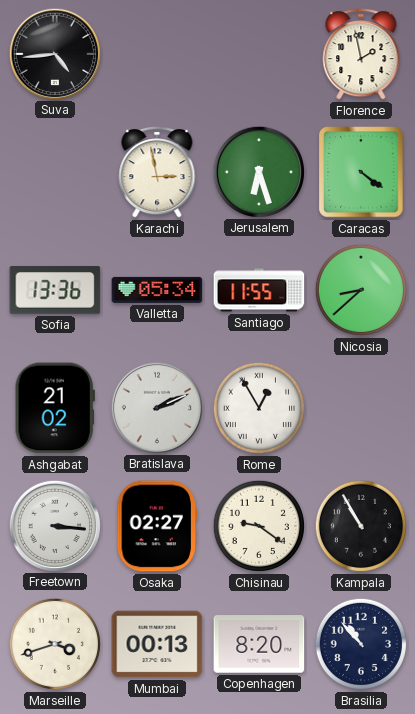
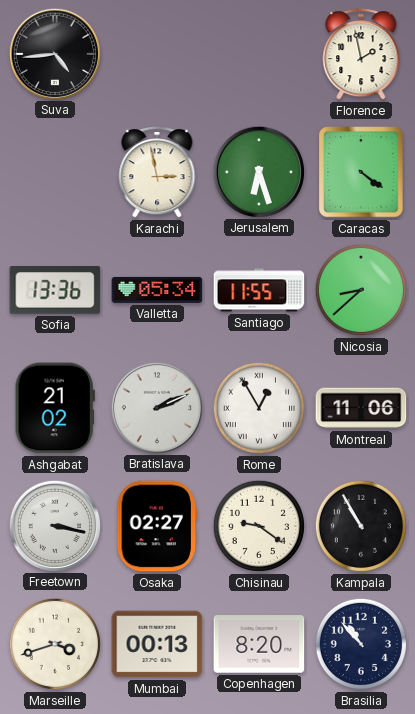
Montreal: none -> 11:06
Freetown: 3:16 -> 3:17
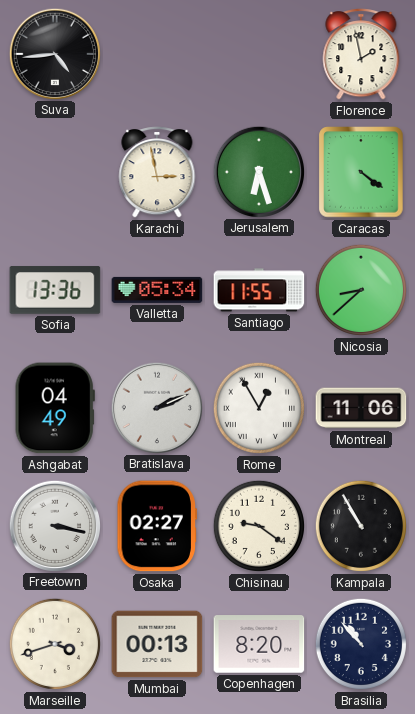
Ashgabat: 21:02 -> 04:49
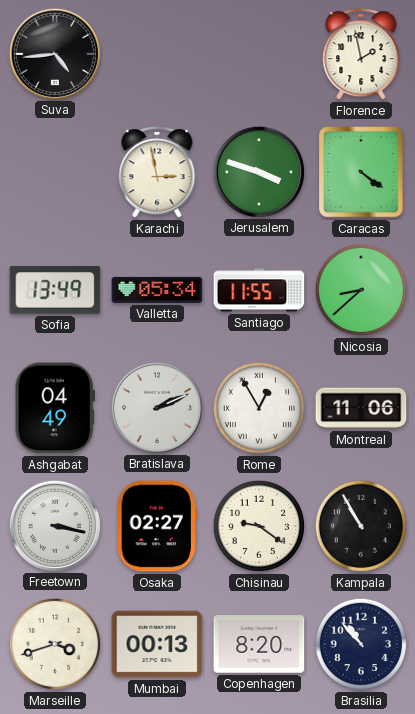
Jerusalem: 6:27 -> 3:48
Sofia: 13:36 -> 13:49
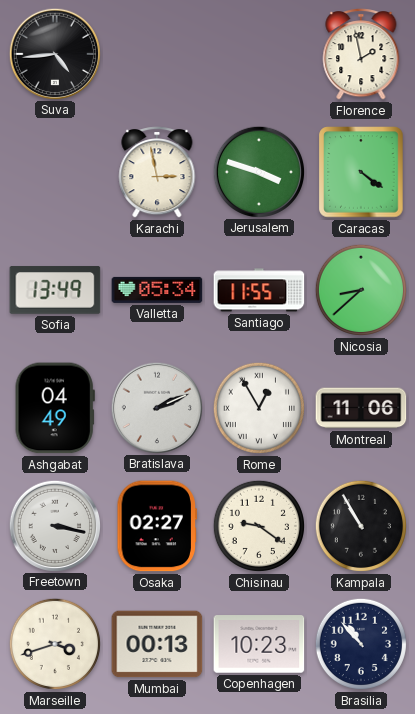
Copenhagen: 8:20 -> 10:23
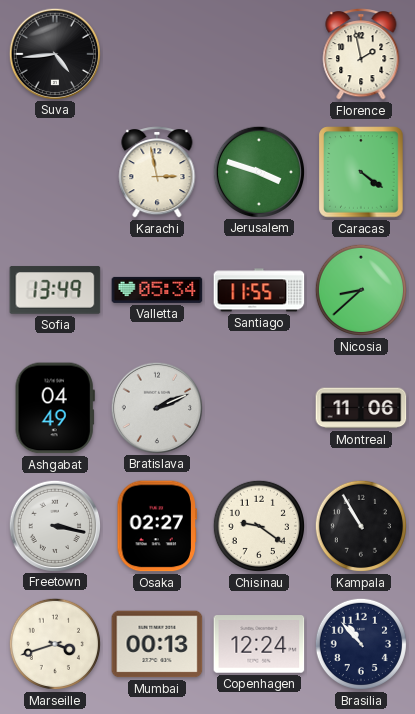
Rome: 12:55 -> none
Copenhagen: 10:23 -> 12:24
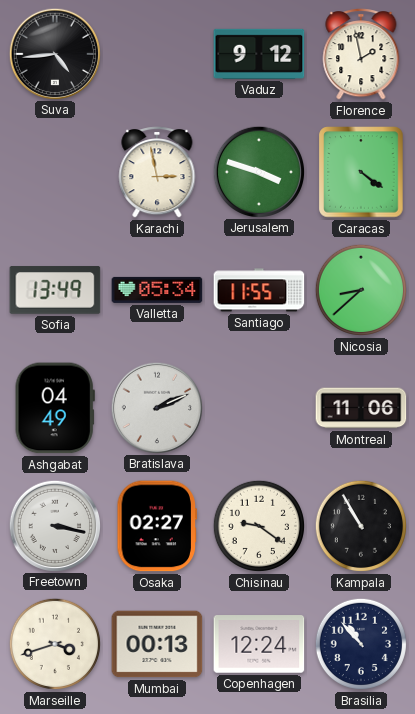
Vaduz: none -> 9:12
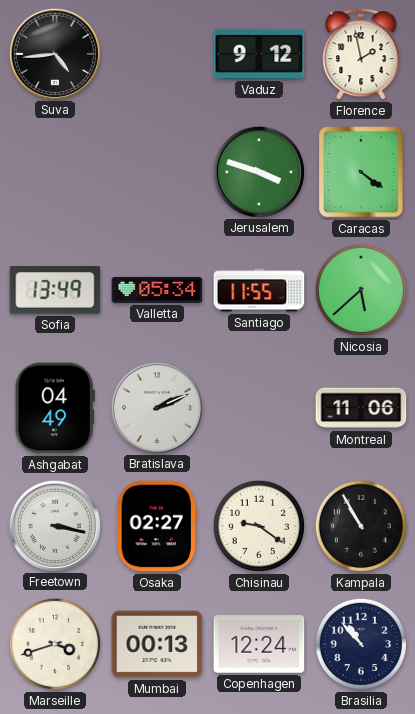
Karachi: 2:58 -> none
Nicosia: 8:38 -> 5:38
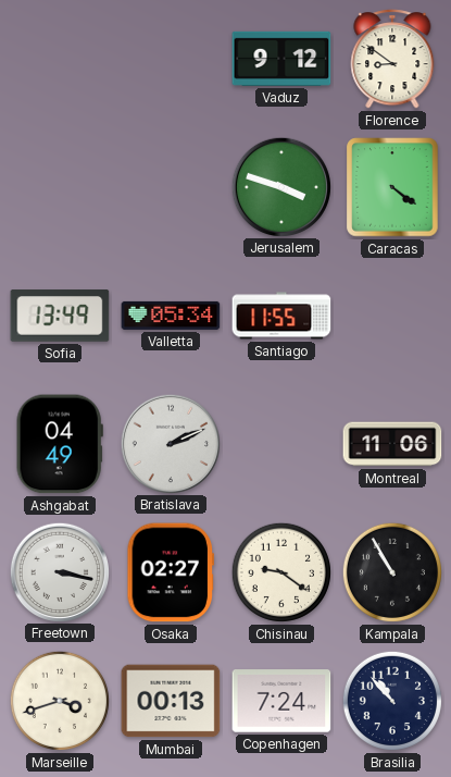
Suva: 4:44 -> none
Florence: 1:58 -> 8:51
Nicosia: 5:38 -> none
Copenhagen: 12:24 -> 7:24
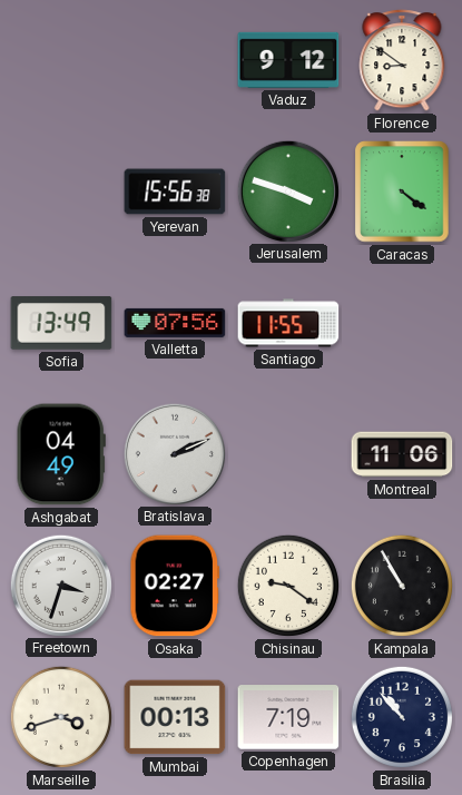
Yerevan: none -> 15:56
Valletta: 05:34 -> 07:56
Freetown: 3:17 -> 3:33
Copenhagen: 7:24 -> 7:19
